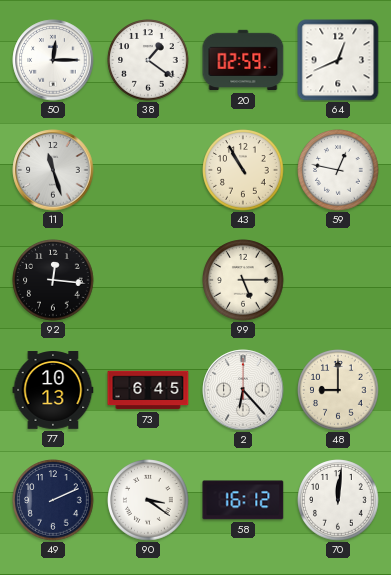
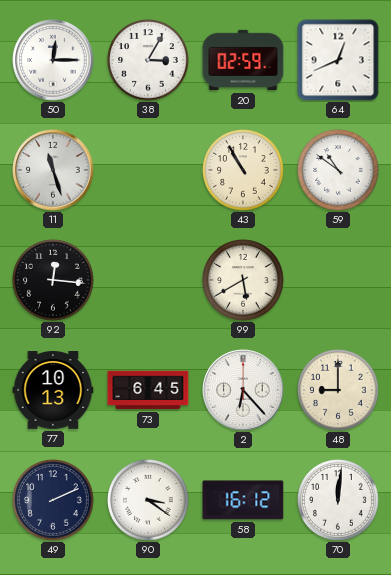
38: 1:21 -> 3:05
59: 12:47 -> 10:51
99: 5:15 -> 5:40
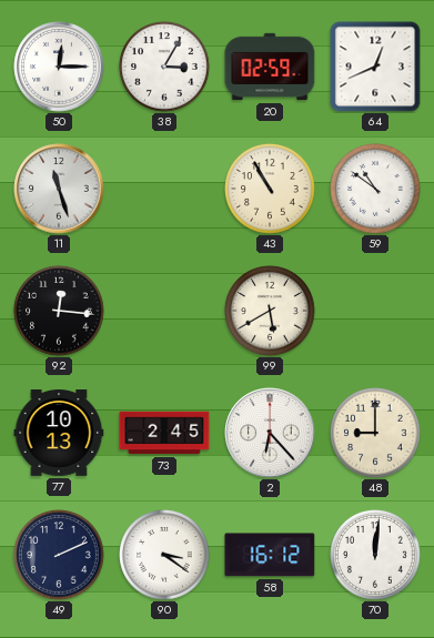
73: 6:45 -> 2:45
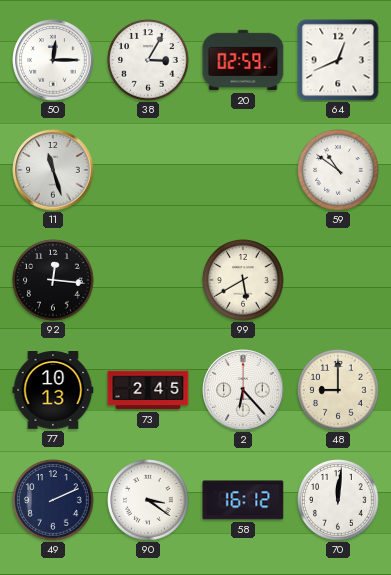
43: 10:55 -> none
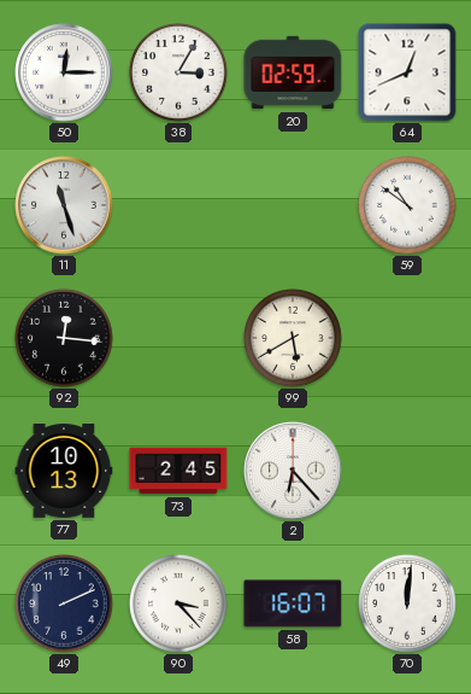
48: 9:00 -> none
90: 3:21 -> 3:23
58: 16:12 -> 16:07
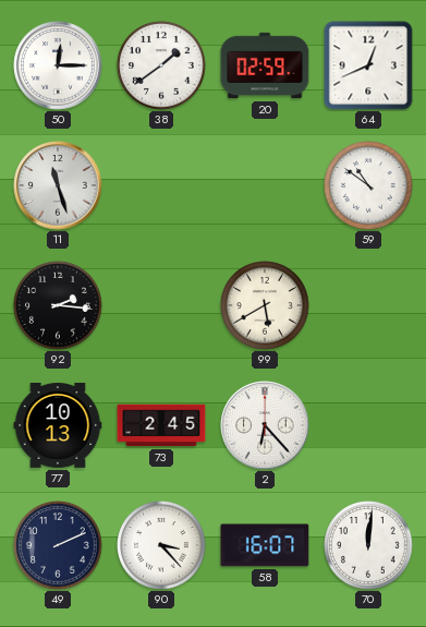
38: 3:05 -> 1:39
92: 12:16 -> 2:16
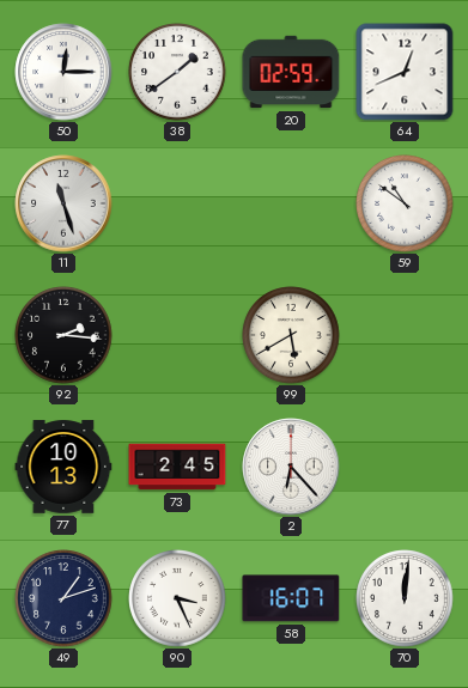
49: 2:11 -> 1:12
90: 3:23 -> 3:26
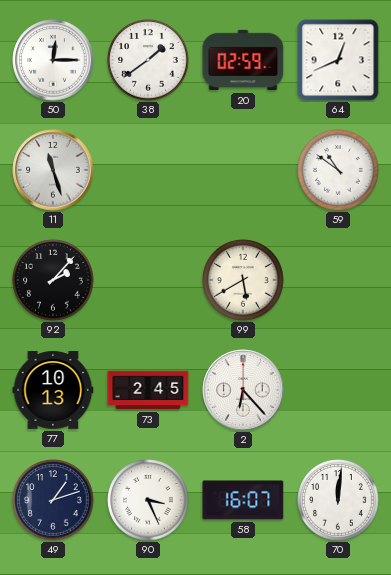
92: 2:16 -> 2:07
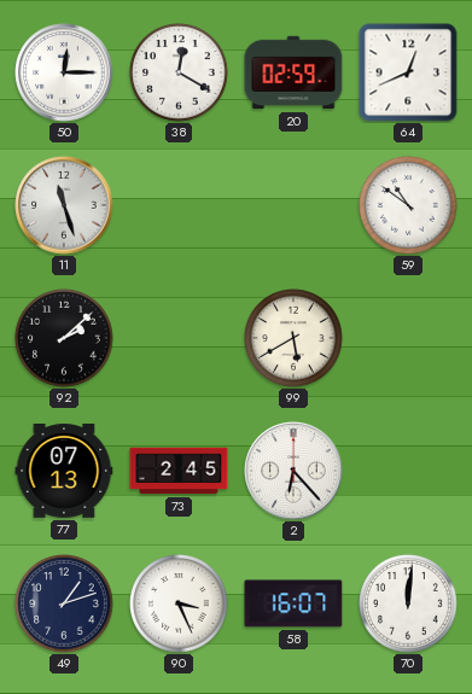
38: 1:39 -> 12:20
92: 2:07 -> 2:08
77: 10:13 -> 07:13
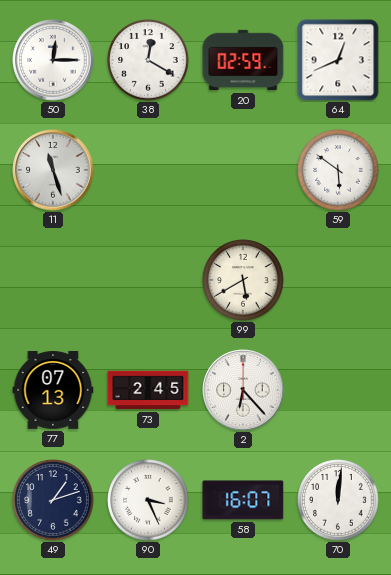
59: 10:51 -> 5:51
92: 2:08 -> none
